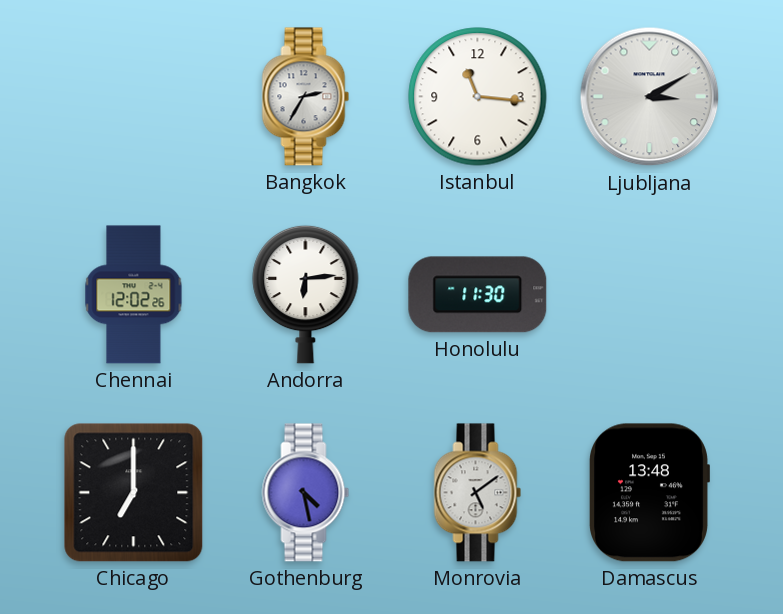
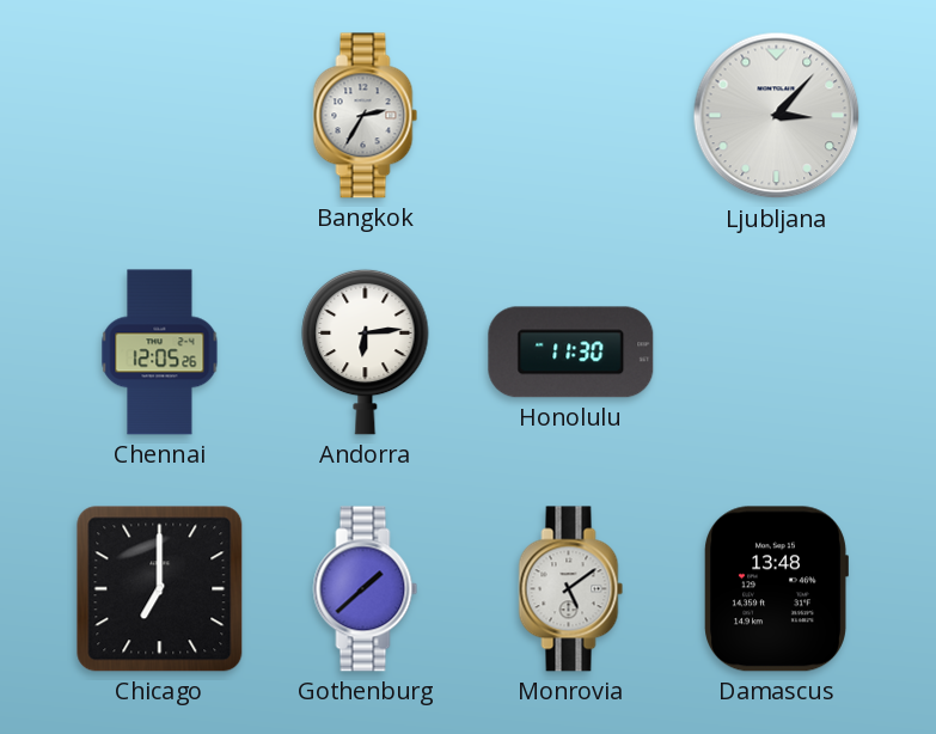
Istanbul: 11:16 -> none
Ljubljana: 3:10 -> 3:07
Chennai: 12:02 -> 12:05
Gothenburg: 4:28 -> 1:38
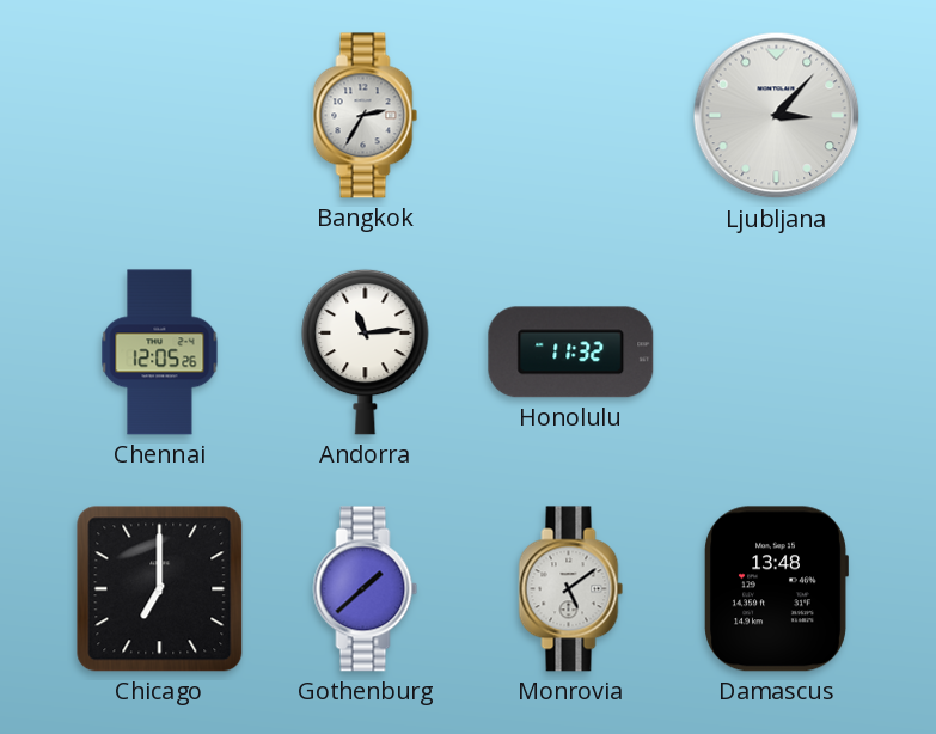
Andorra: 6:14 -> 11:14
Honolulu: 11:30 -> 11:32
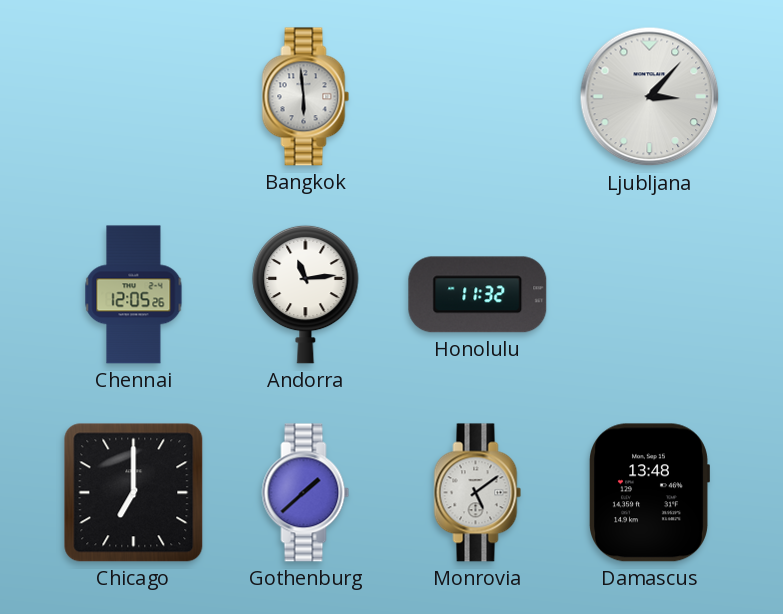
Bangkok: 2:35 -> 5:59
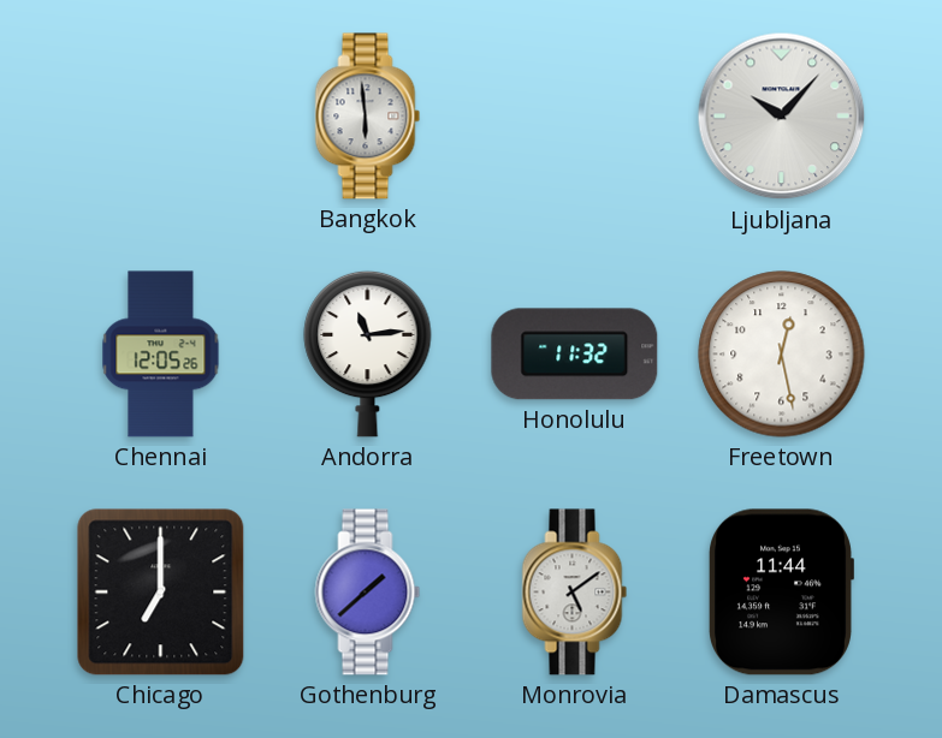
Ljubljana: 3:07 -> 10:07
Freetown: none -> 12:28
Damascus: 13:48 -> 11:44
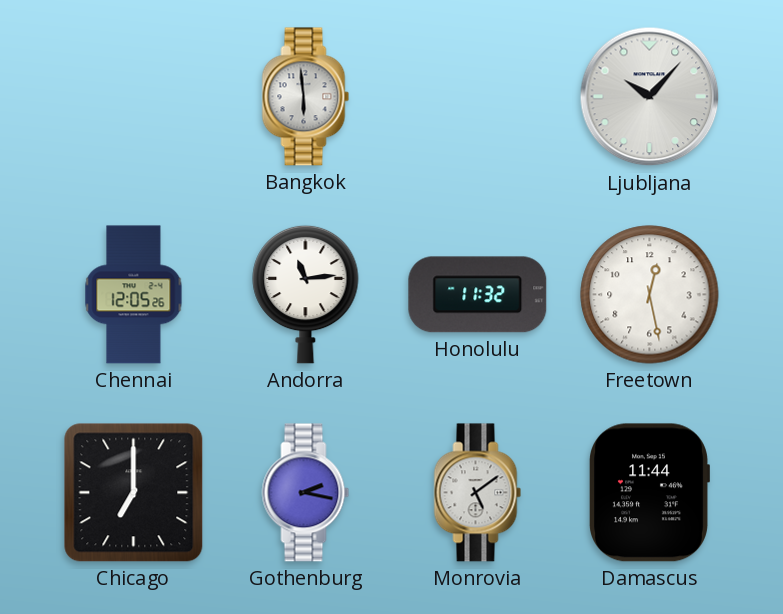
Gothenburg: 1:38 -> 2:17
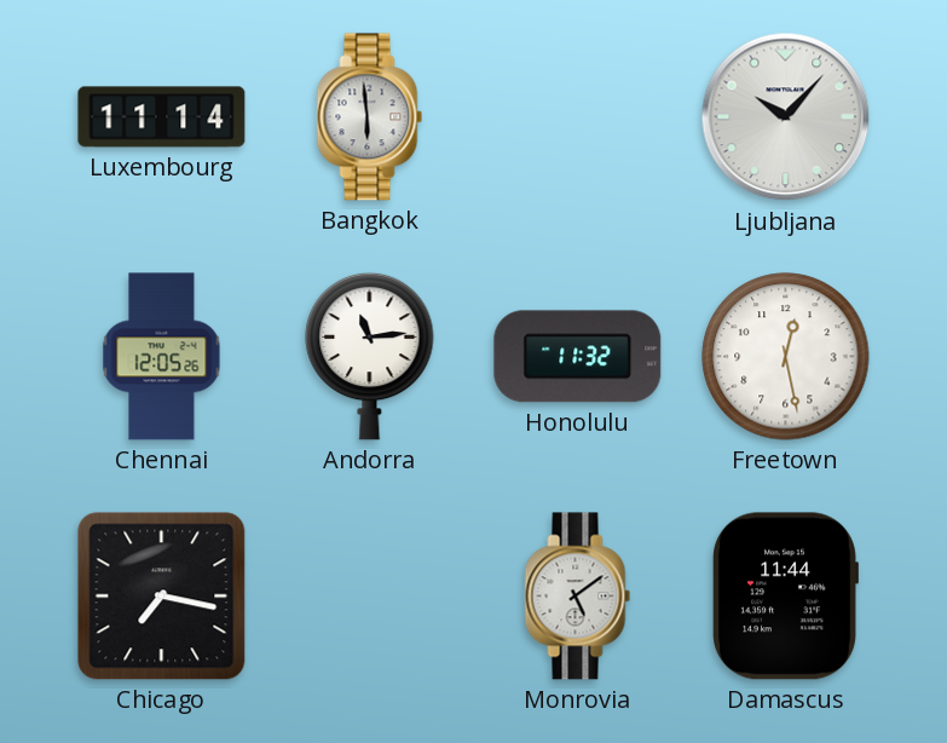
Luxembourg: none -> 11:14
Chicago: 7:00 -> 7:17
Gothenburg: 2:17 -> none
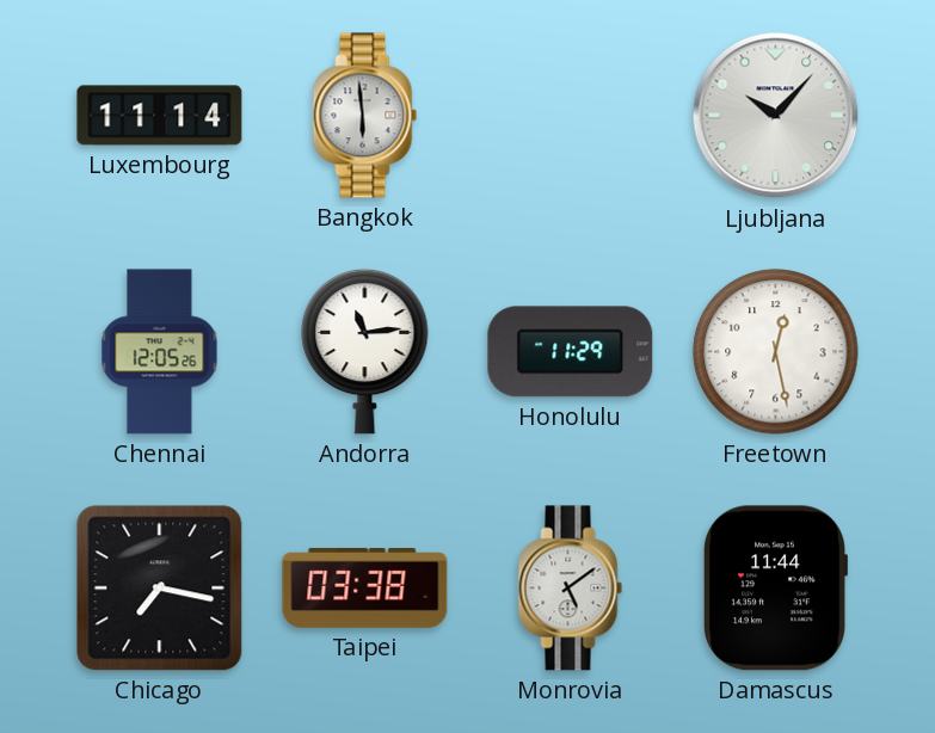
Honolulu: 11:32 -> 11:29
Taipei: none -> 03:38
